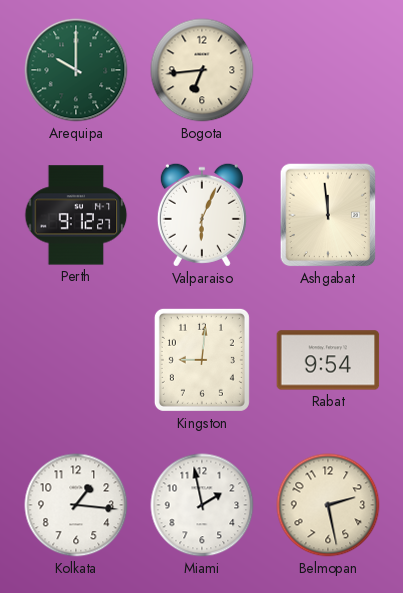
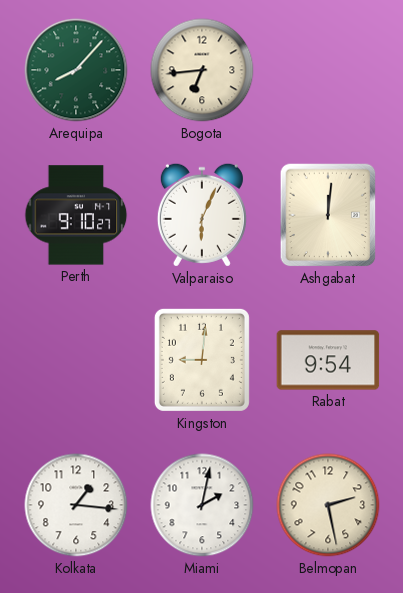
Arequipa: 10:00 -> 8:07
Perth: 9:12 -> 9:10
Ashgabat: 11:59 -> 12:01
Miami: 1:58 -> 2:02
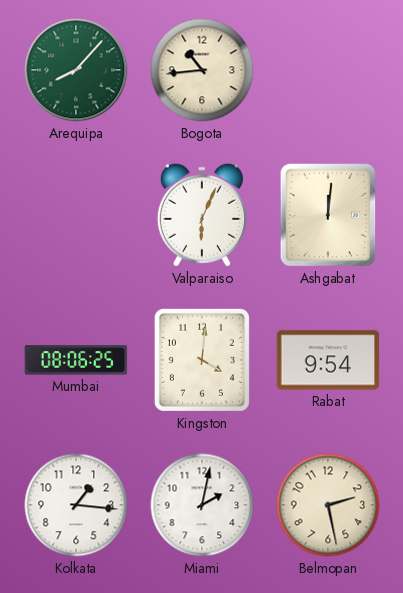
Bogota: 6:44 -> 10:44
Perth: 9:10 -> none
Mumbai: none -> 08:06
Kingston: 9:01 -> 4:01
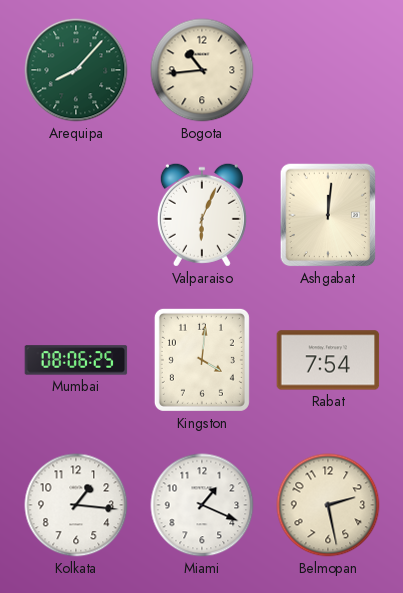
Rabat: 9:54 -> 7:54
Miami: 2:02 -> 1:19
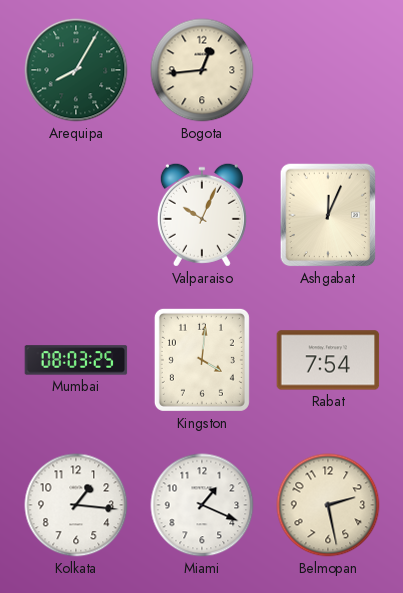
Arequipa: 8:07 -> 8:05
Bogota: 10:44 -> 12:44
Valparaiso: 6:04 -> 10:04
Ashgabat: 12:01 -> 12:04
Mumbai: 08:06 -> 08:03
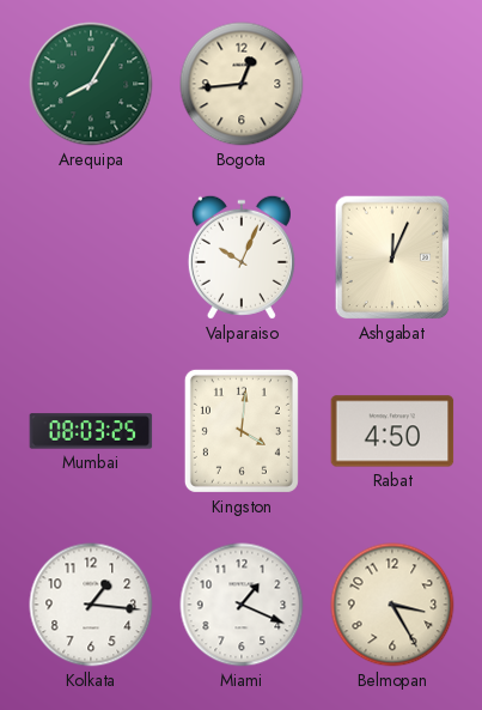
Rabat: 7:54 -> 4:50
Belmopan: 2:28 -> 3:25
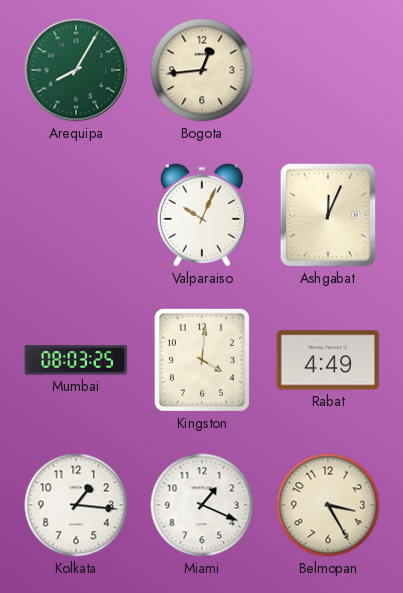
Rabat: 4:50 -> 4:49
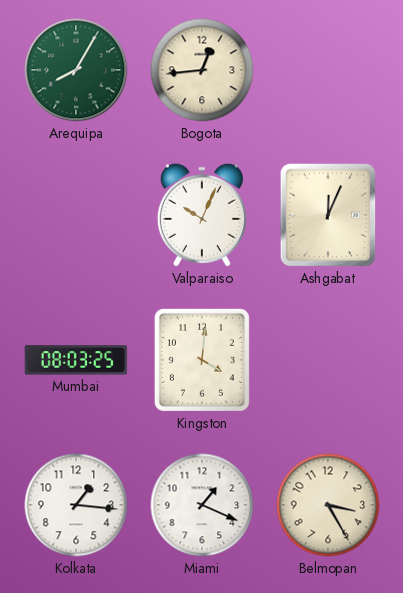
Rabat: 4:49 -> none
